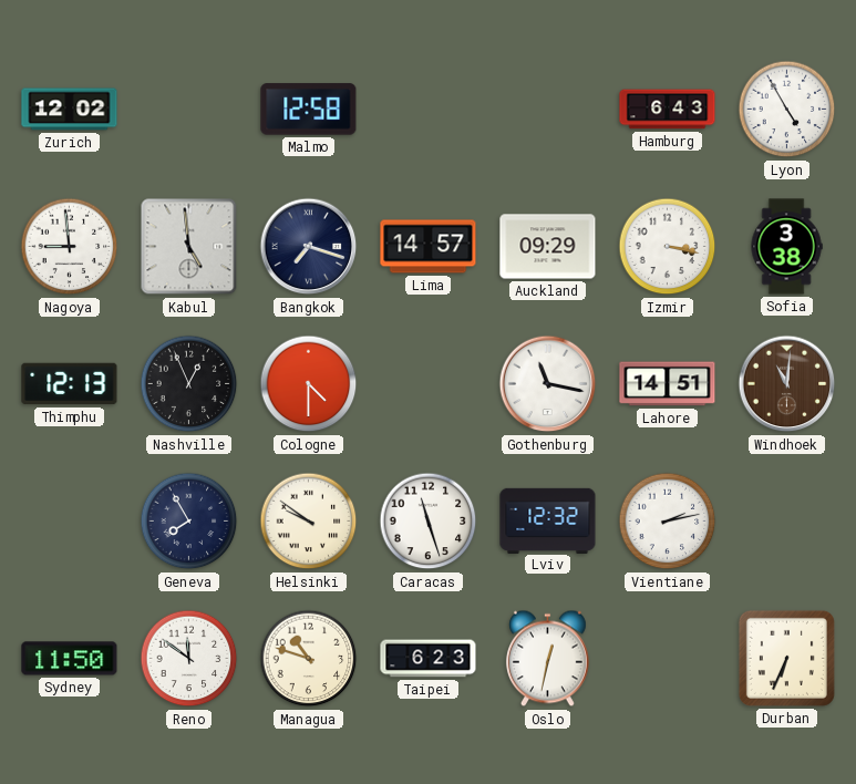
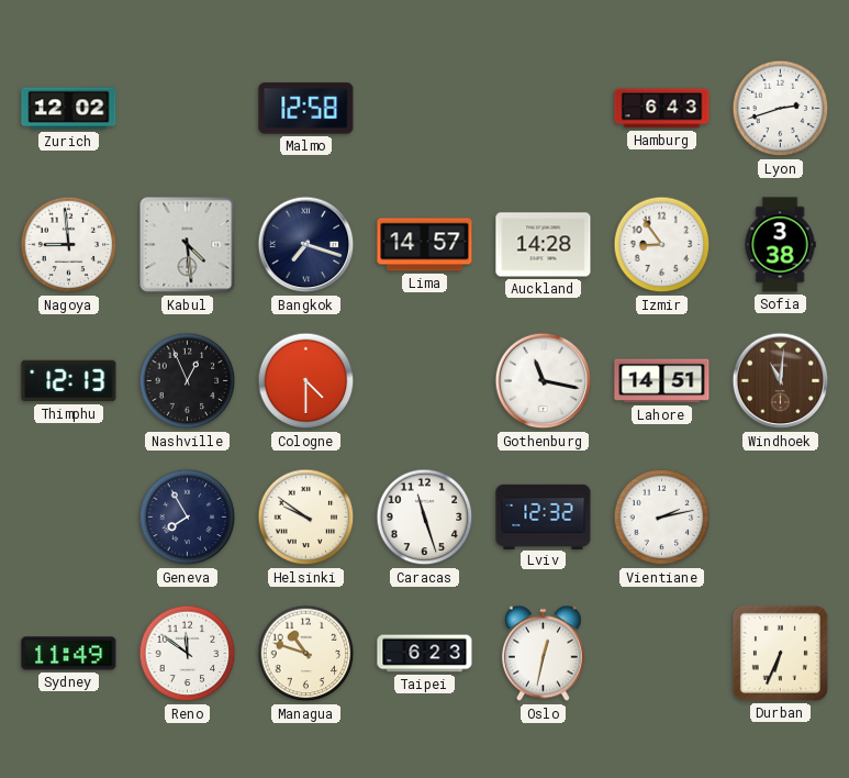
Lyon: 4:55 -> 2:42
Kabul: 4:59 -> 4:29
Auckland: 09:29 -> 14:28
Izmir: 3:17 -> 8:54
Sydney: 11:50 -> 11:49
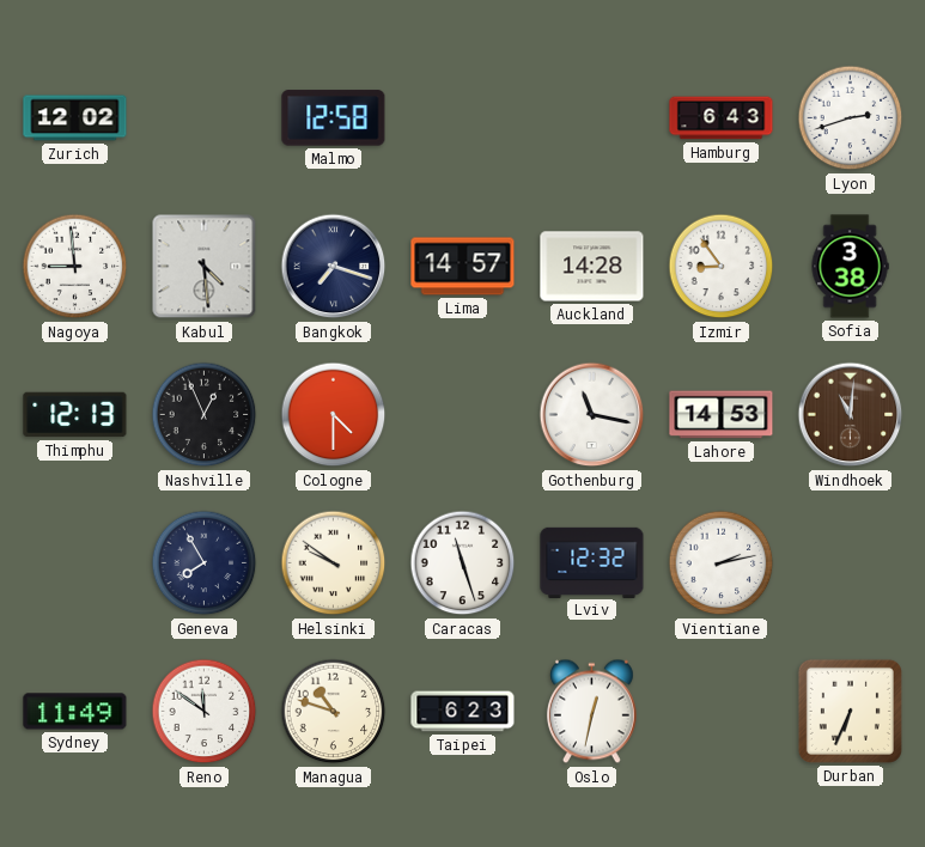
Lahore: 14:51 -> 14:53
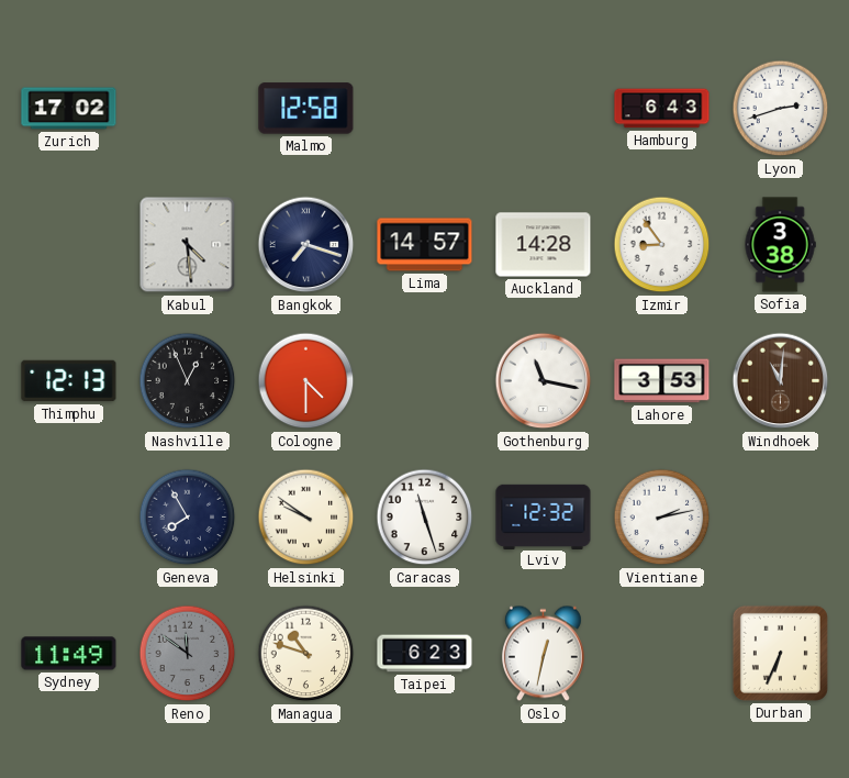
Zurich: 12:02 -> 17:02
Nagoya: 8:59 -> none
Lahore: 14:53 -> 3:53
Reno dial: white -> grey
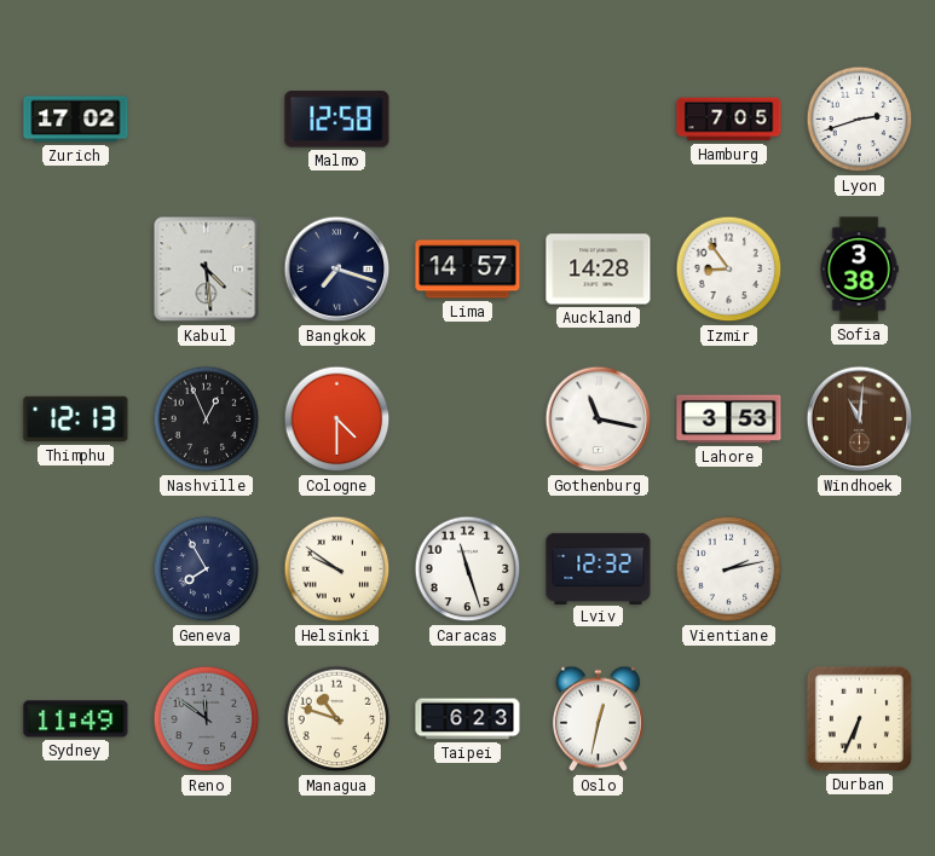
Hamburg: 6:43 -> 7:05
